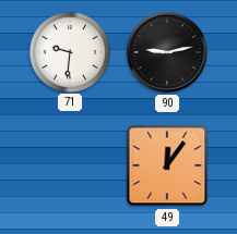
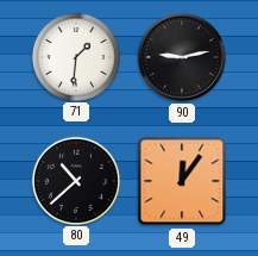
71: 9:31 -> 1:31
80: none -> 10:38
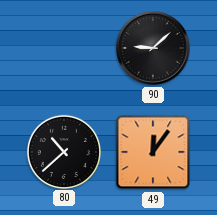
71: 1:31 -> none
90: 9:13 -> 9:08
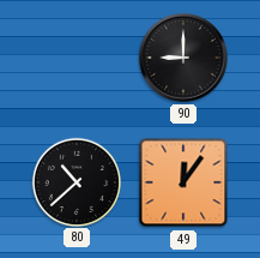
90: 9:08 -> 9:00
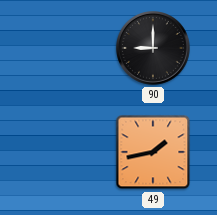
80: 10:38 -> none
49: 12:06 -> 1:43
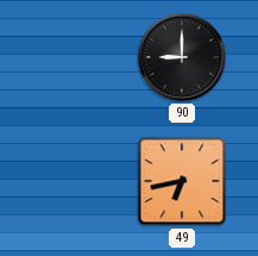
49: 1:43 -> 6:43
